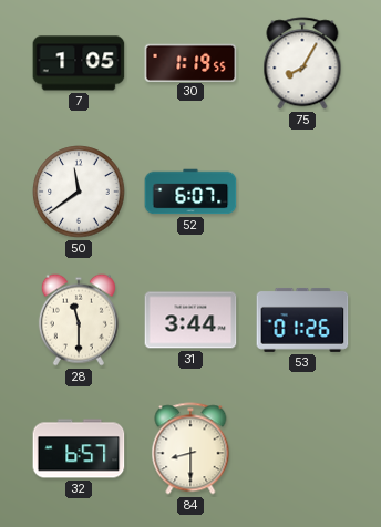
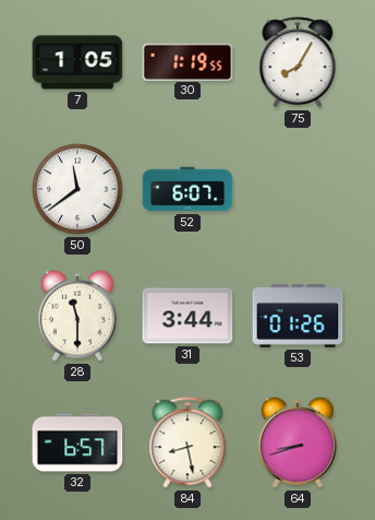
84: 8:30 -> 8:28
64: none -> 8:42
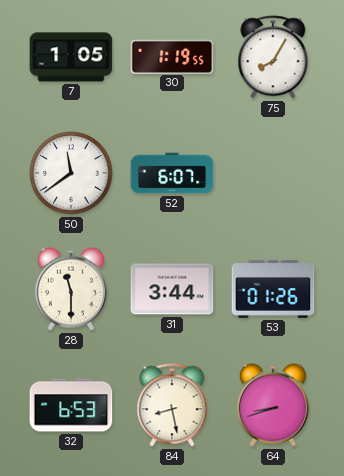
32: 6:57 -> 6:53
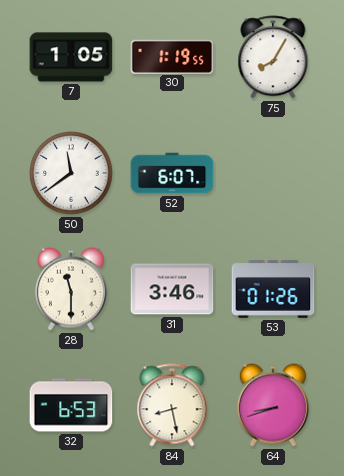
31: 3:44 -> 3:46
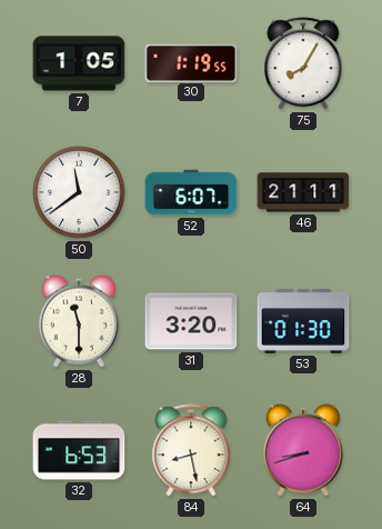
46: none -> 21:11
31: 3:46 -> 3:20
53: 01:26 -> 01:30
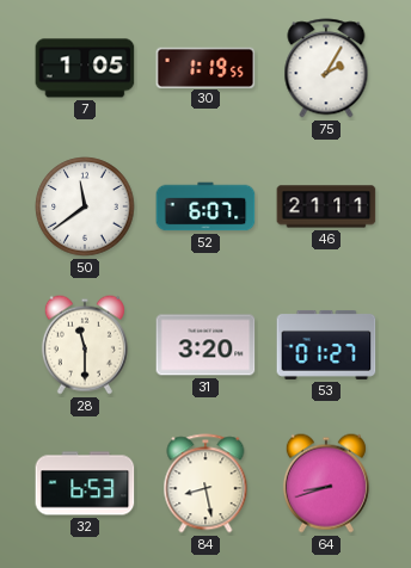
75: 8:05 -> 2:05
53: 01:30 -> 01:27
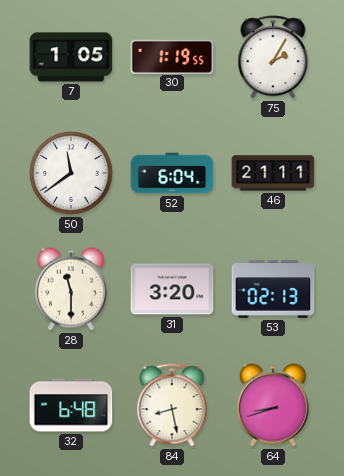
52: 6:07 -> 6:04
53: 01:27 -> 02:13
32: 6:53 -> 6:48
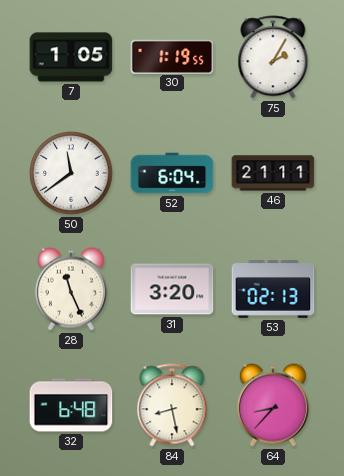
28: 11:30 -> 11:26
64: 8:42 -> 8:37
